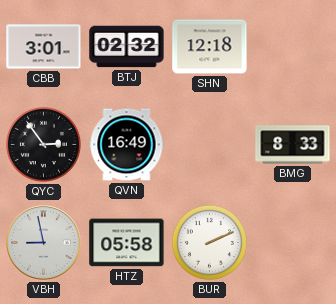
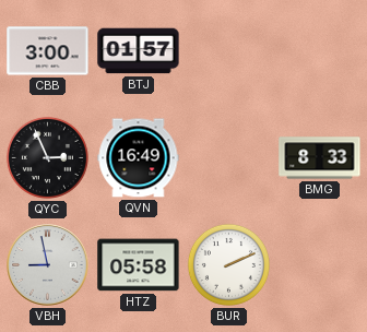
CBB: 3:01 -> 3:00
BTJ: 02:32 -> 01:57
SHN: 12:18 -> none
QYC: 2:54 -> 2:56
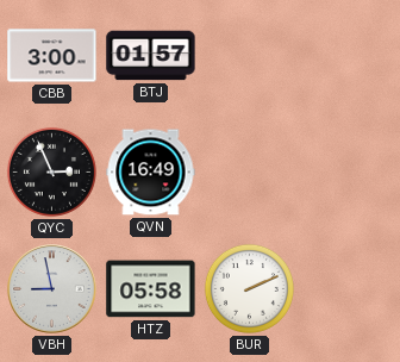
BMG: 8:33 -> none
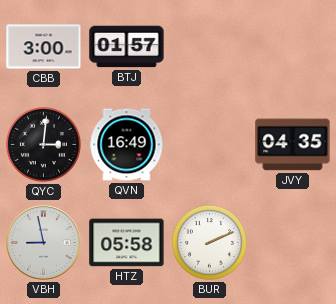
QYC: 2:56 -> 3:01
JVY: none -> 04:35
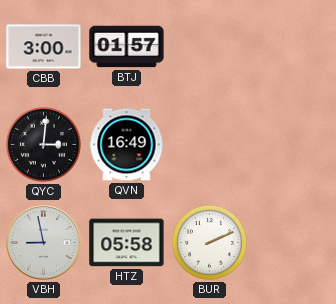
JVY: 04:35 -> none
